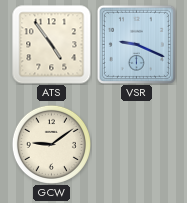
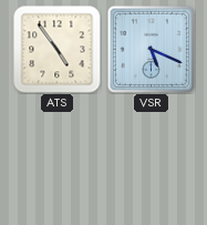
VSR: 9:19 -> 5:19
GCW: 9:09 -> none
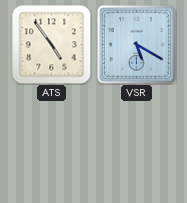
VSR: 5:19 -> 5:20
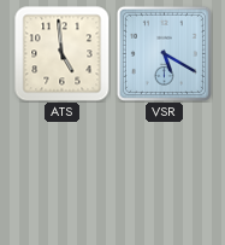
ATS: 4:54 -> 4:59
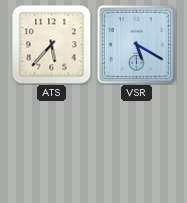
ATS: 4:59 -> 5:37
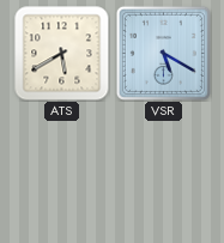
ATS: 5:37 -> 5:40
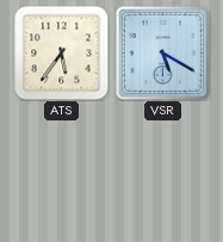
ATS: 5:40 -> 5:36
